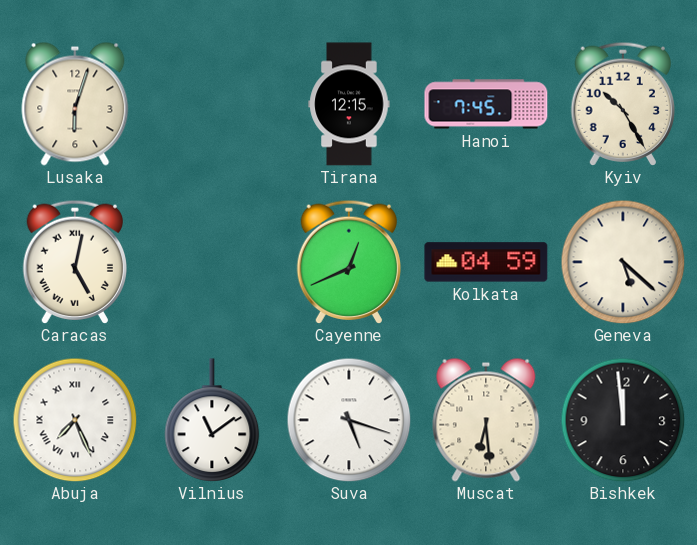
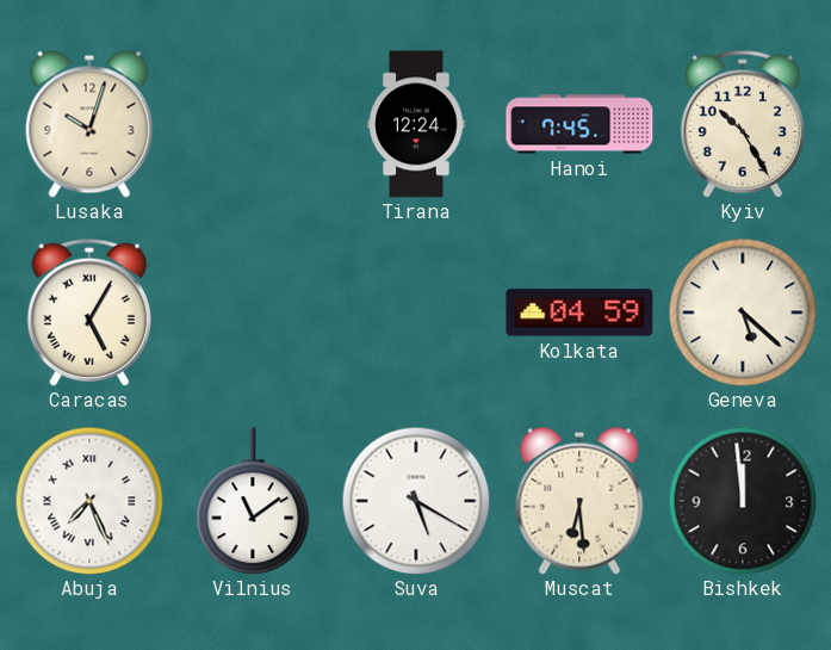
Lusaka: 6:03 -> 10:03
Tirana: 12:15 -> 12:24
Caracas: 5:02 -> 5:05
Cayenne: 12:41 -> none
Suva: 5:18 -> 5:20
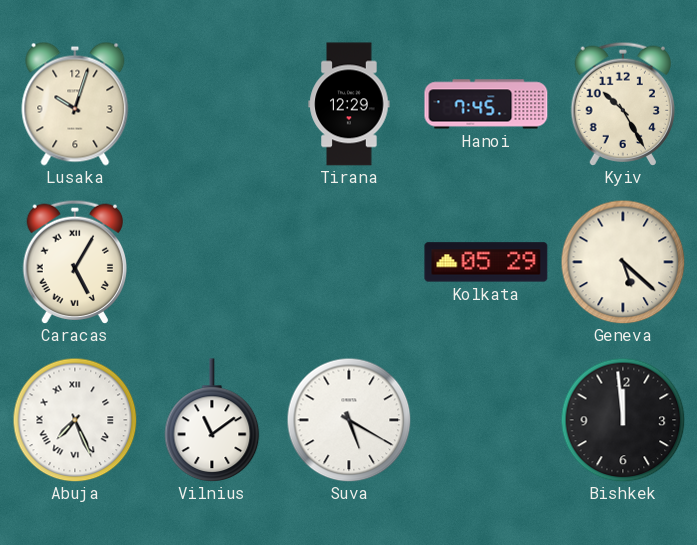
Tirana: 12:24 -> 12:29
Kolkata: 04:59 -> 05:29
Muscat: 6:29 -> none
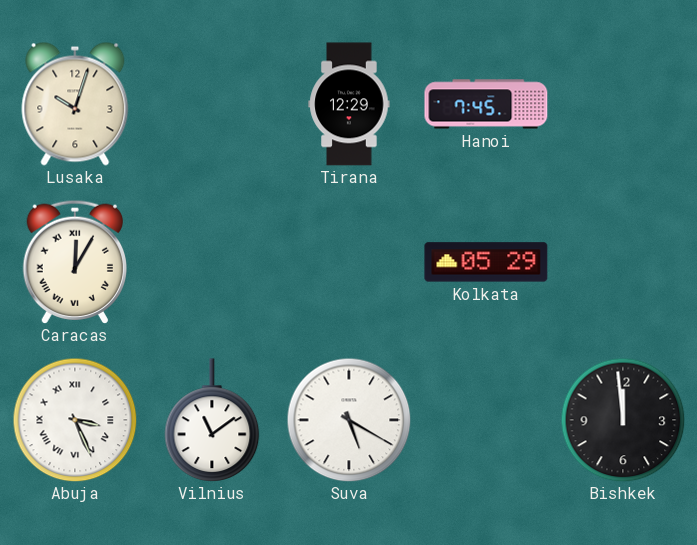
Kyiv: 10:25 -> none
Caracas: 5:05 -> 12:05
Geneva: 5:22 -> none
Abuja: 7:26 -> 3:26
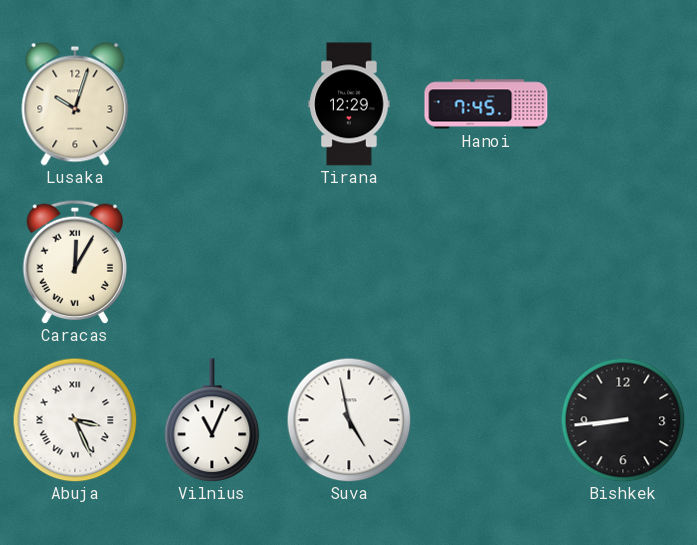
Kolkata: 05:29 -> none
Vilnius: 11:09 -> 11:04
Suva: 5:20 -> 4:58
Bishkek: 11:59 -> 8:44
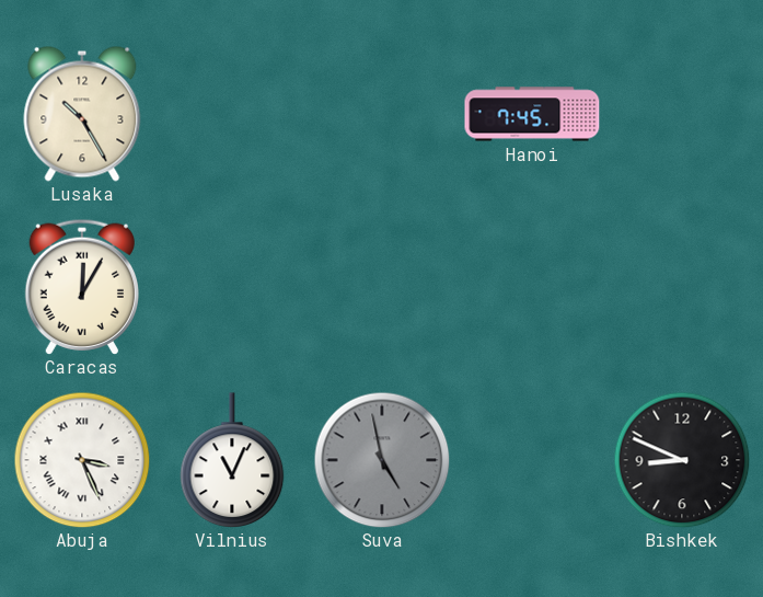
Lusaka: 10:03 -> 10:25
Tirana: 12:29 -> none
Suva dial: white -> grey
Bishkek: 8:44 -> 8:49
